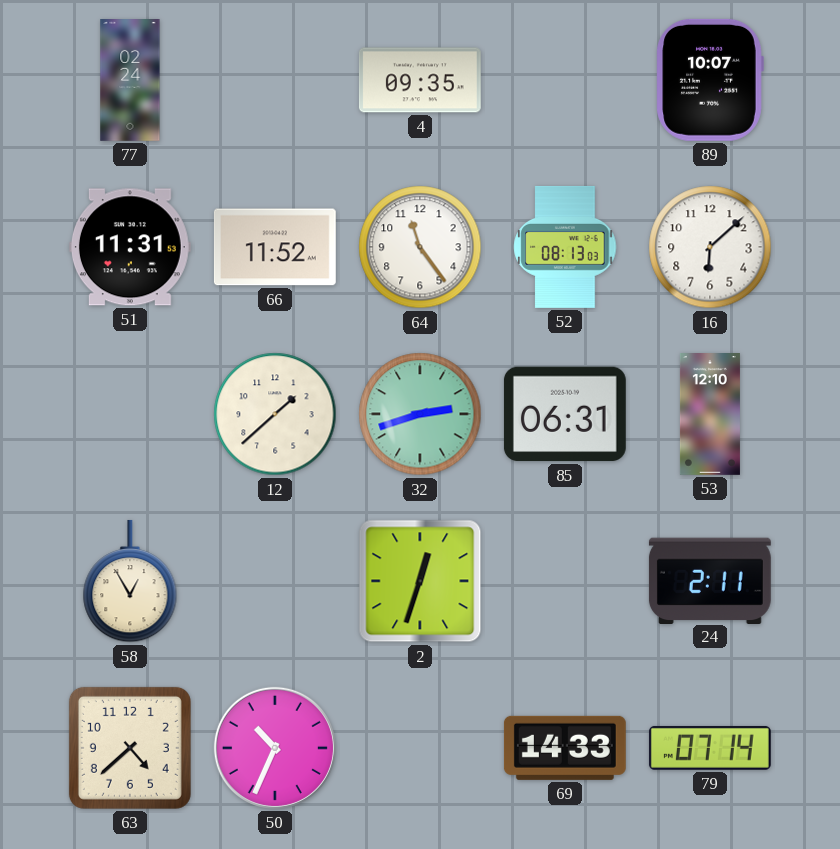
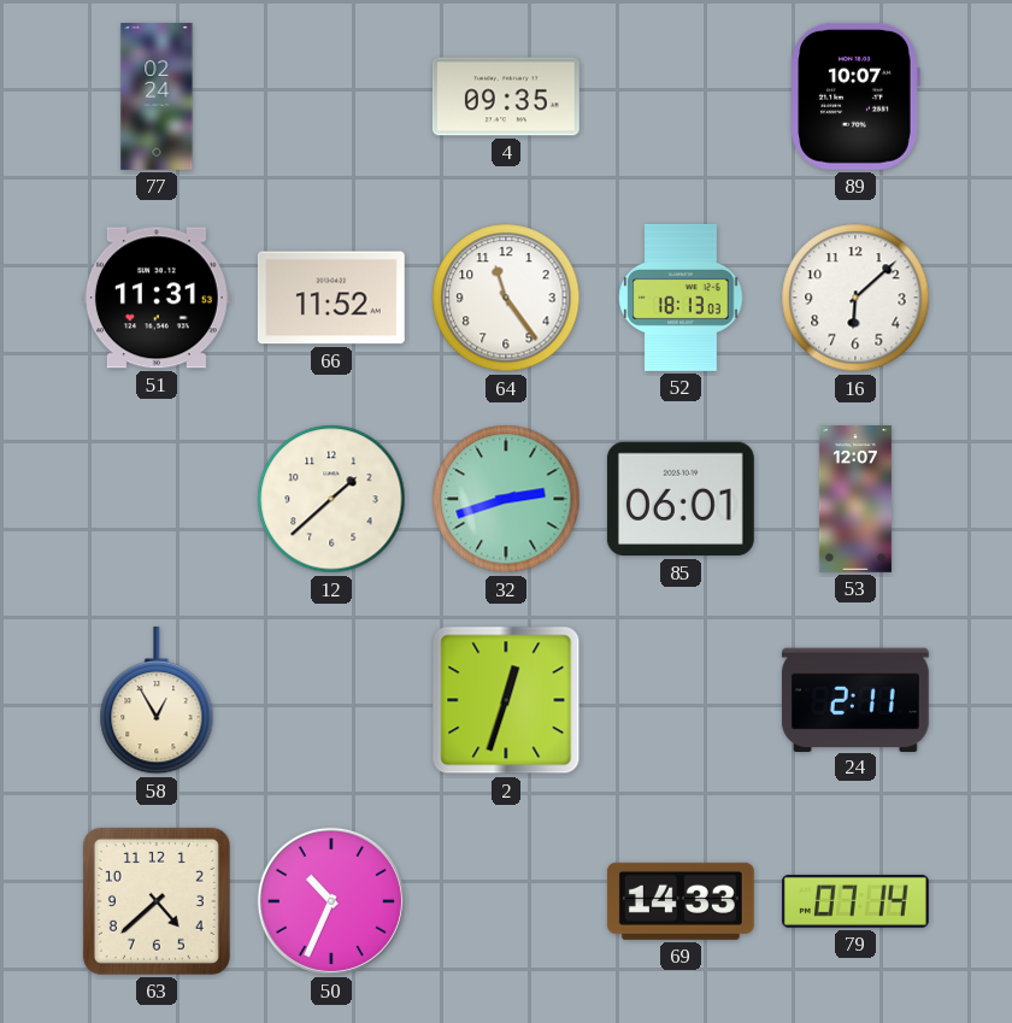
52: 08:13 -> 18:13
85: 06:31 -> 06:01
53: 12:10 -> 12:07
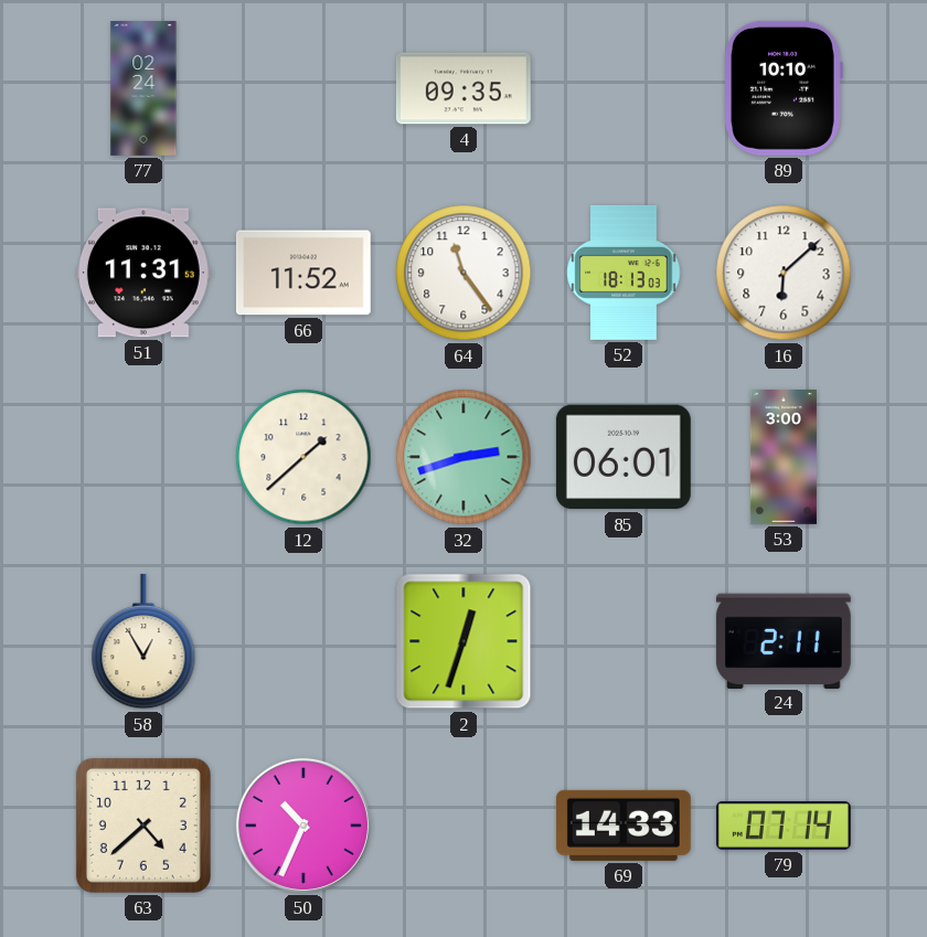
89: 10:07 -> 10:10
53: 12:07 -> 3:00
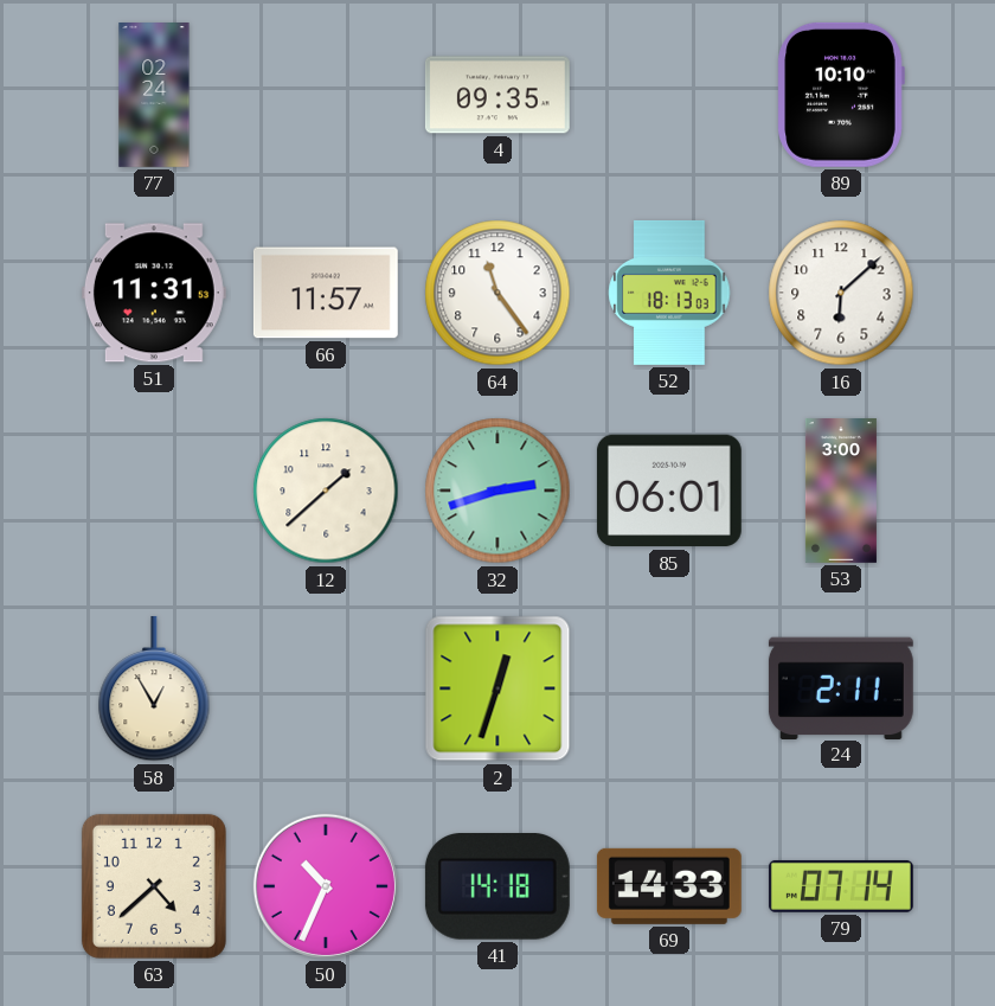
66: 11:52 -> 11:57
41: none -> 14:18
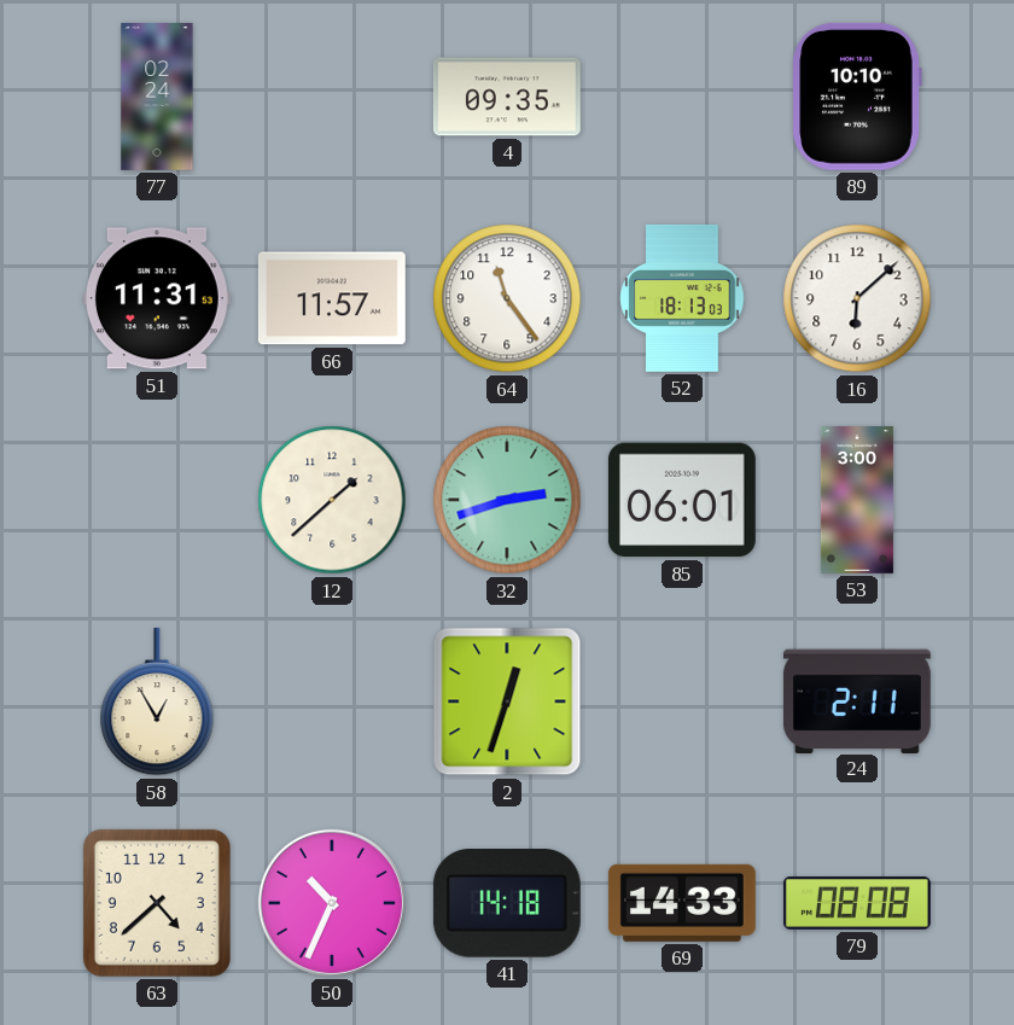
79: 07:14 -> 08:08
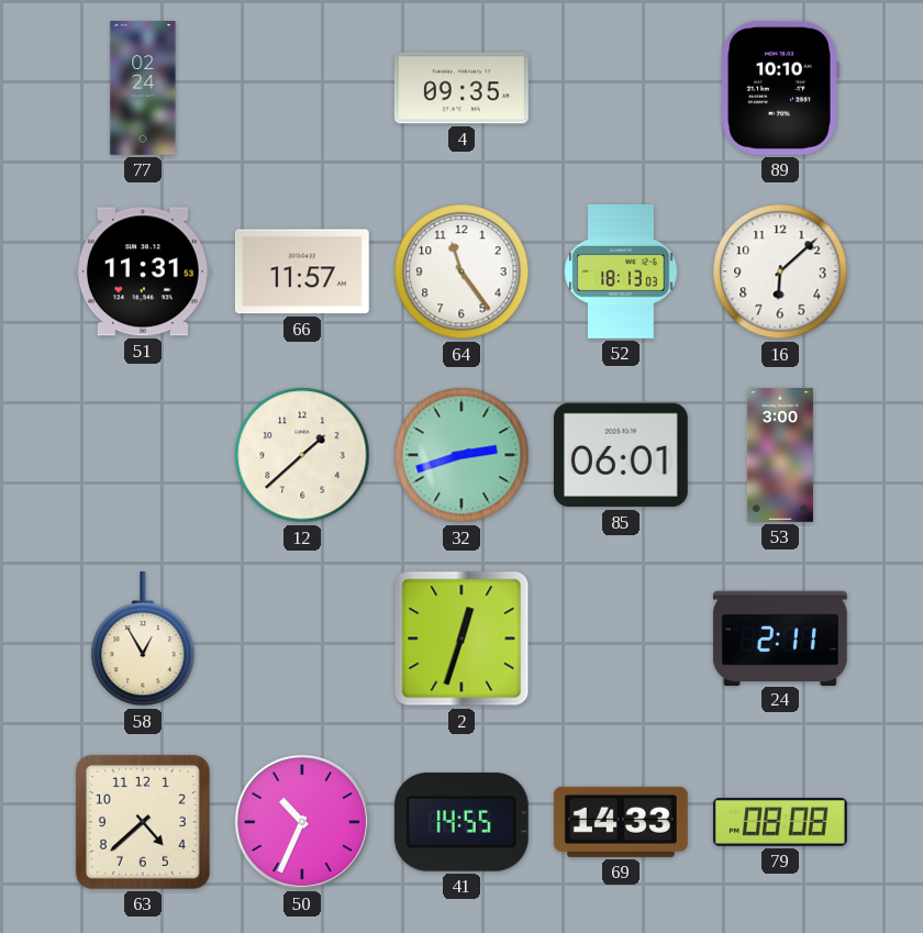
41: 14:18 -> 14:55
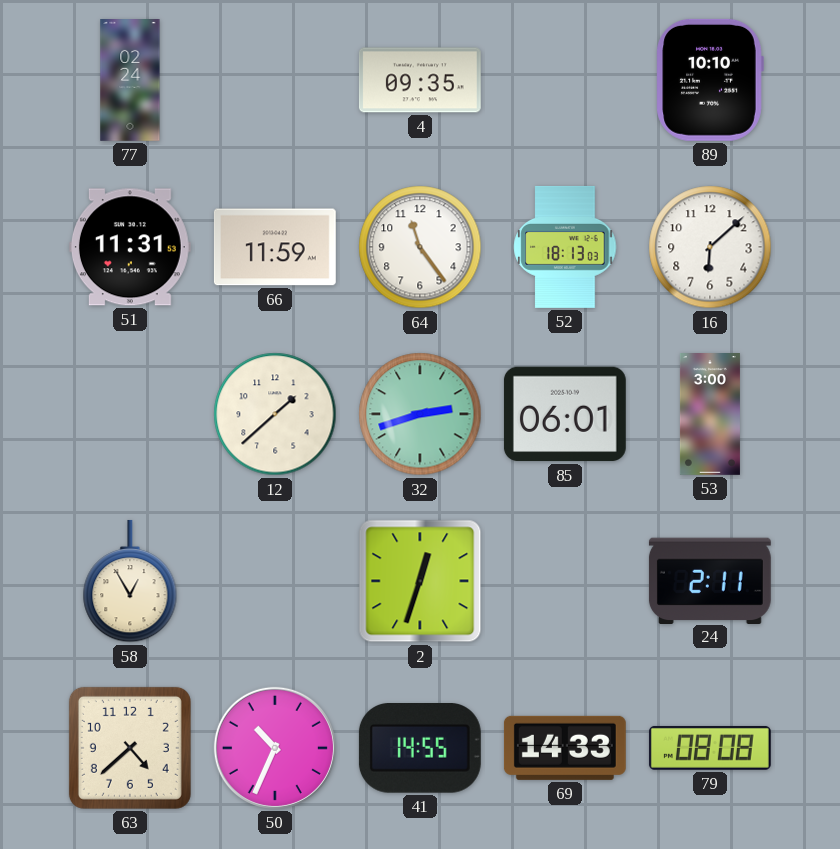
66: 11:57 -> 11:59
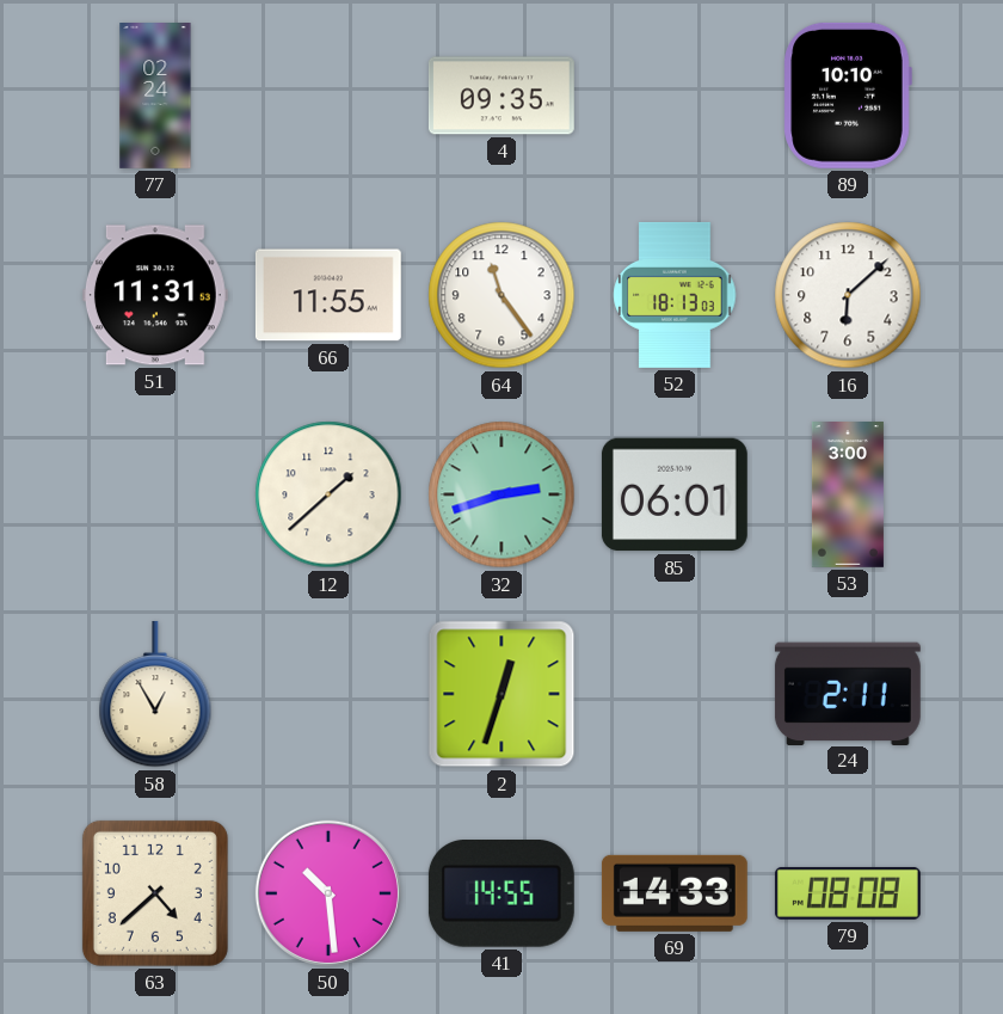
66: 11:59 -> 11:55
50: 10:34 -> 10:29
